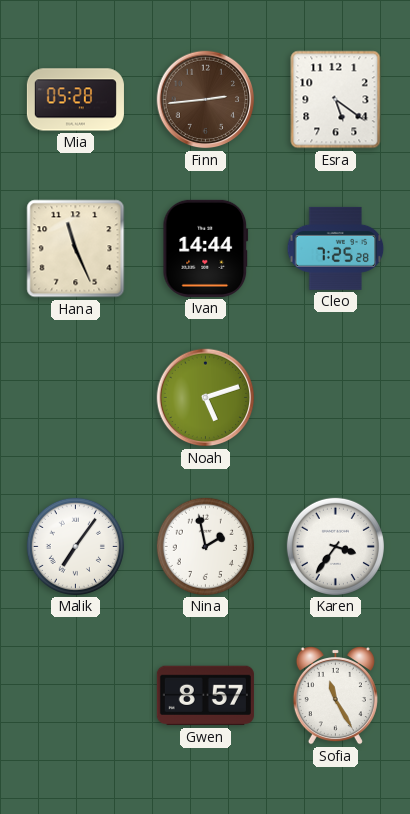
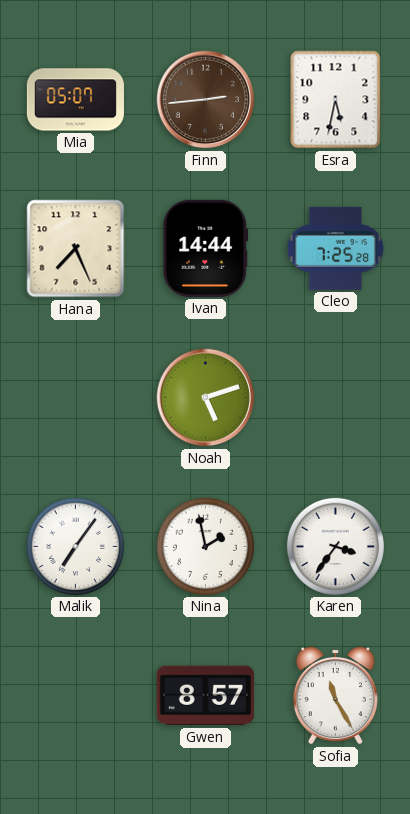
Mia: 05:28 -> 05:07
Esra: 5:21 -> 5:32
Hana: 11:26 -> 7:26
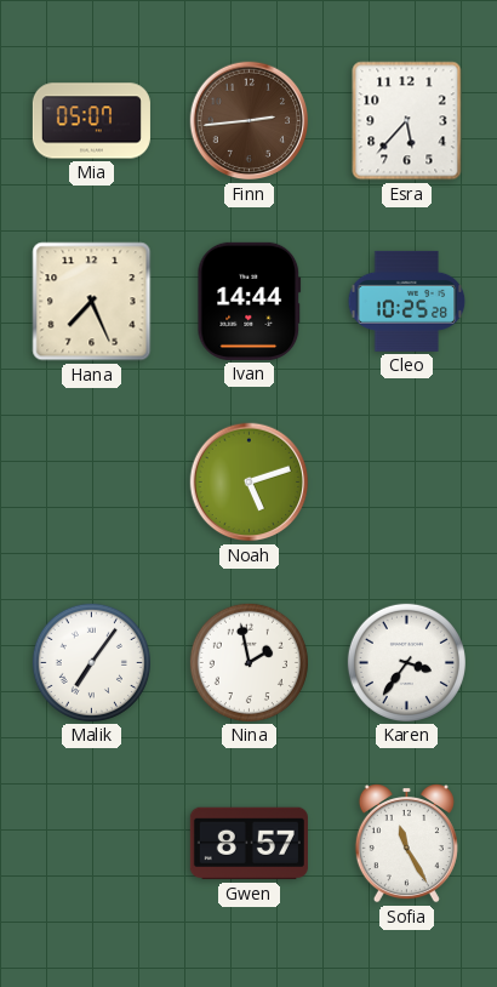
Esra: 5:32 -> 5:37
Cleo: 7:25 -> 10:25
